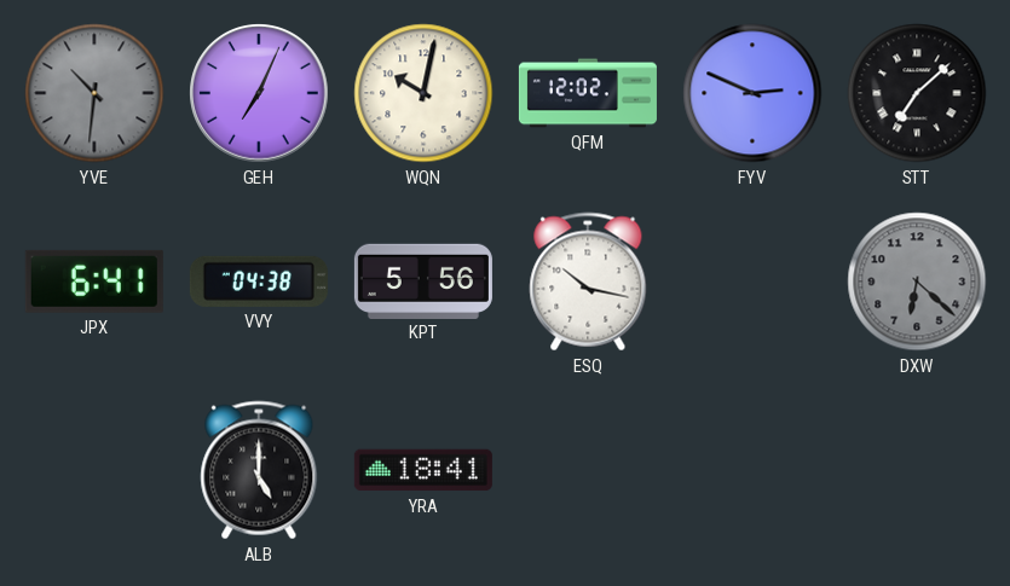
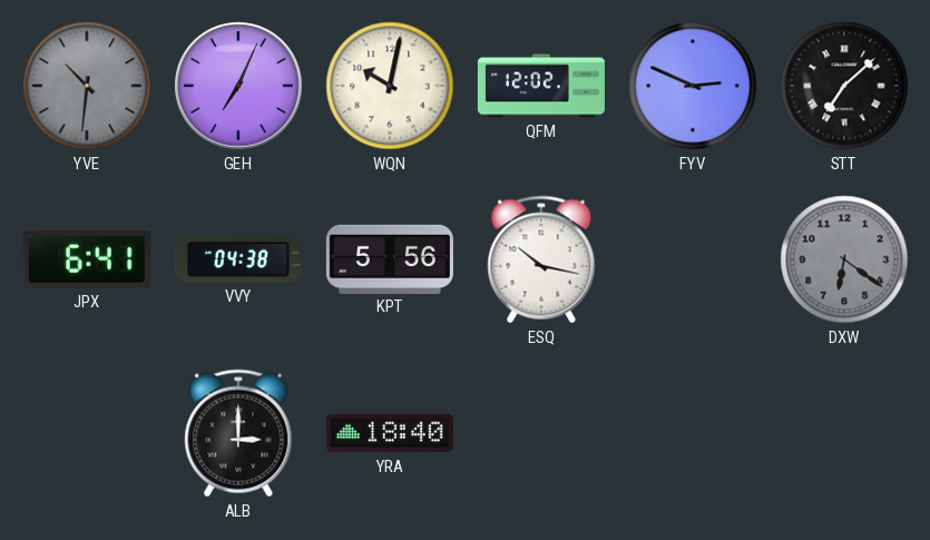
DXW: 6:22 -> 6:21
ALB: 5:00 -> 3:00
YRA: 18:41 -> 18:40
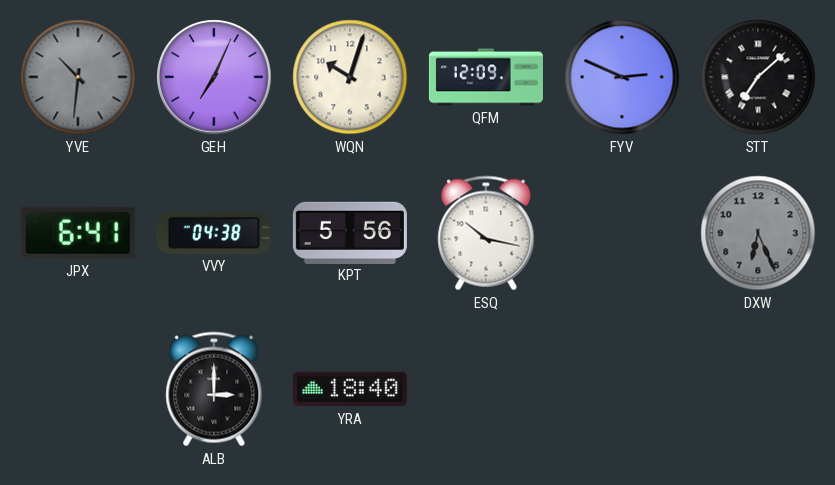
WQN: 10:02 -> 10:03
QFM: 12:02 -> 12:09
DXW: 6:21 -> 6:26
